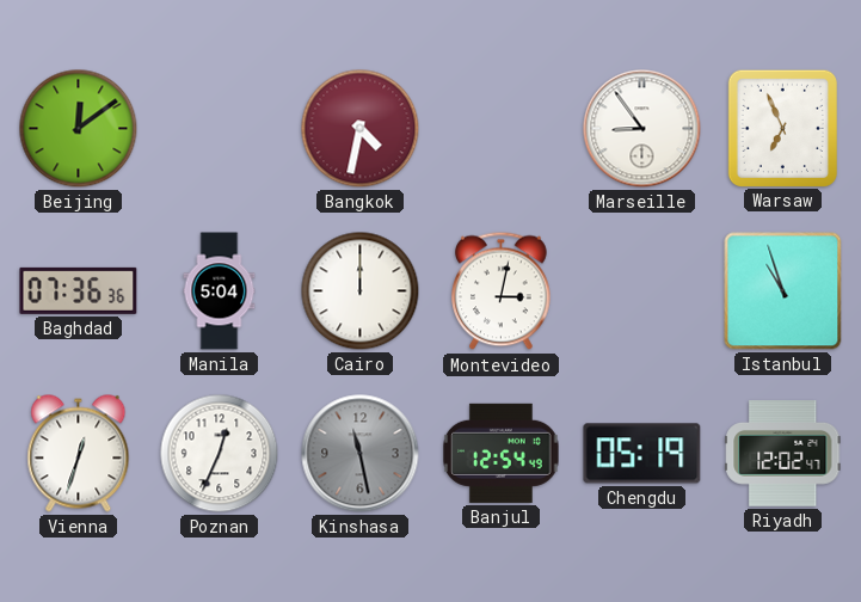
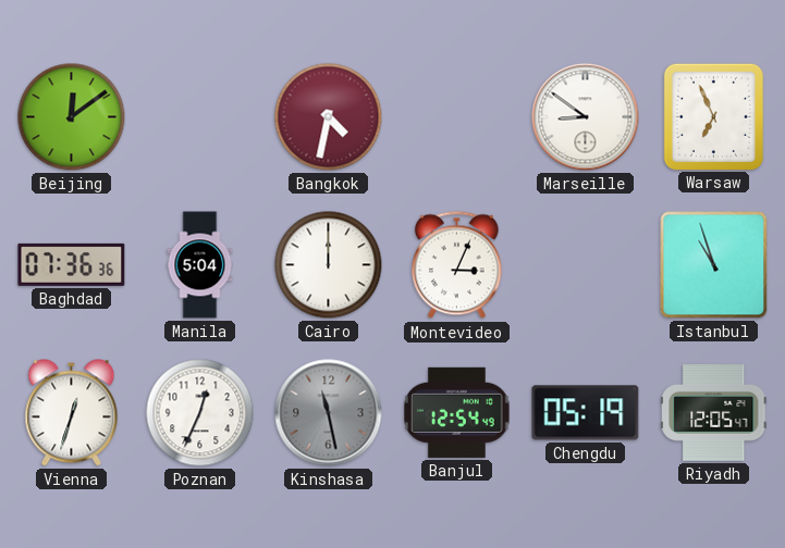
Marseille: 8:54 -> 8:51
Montevideo: 3:02 -> 3:04
Riyadh: 12:02 -> 12:05
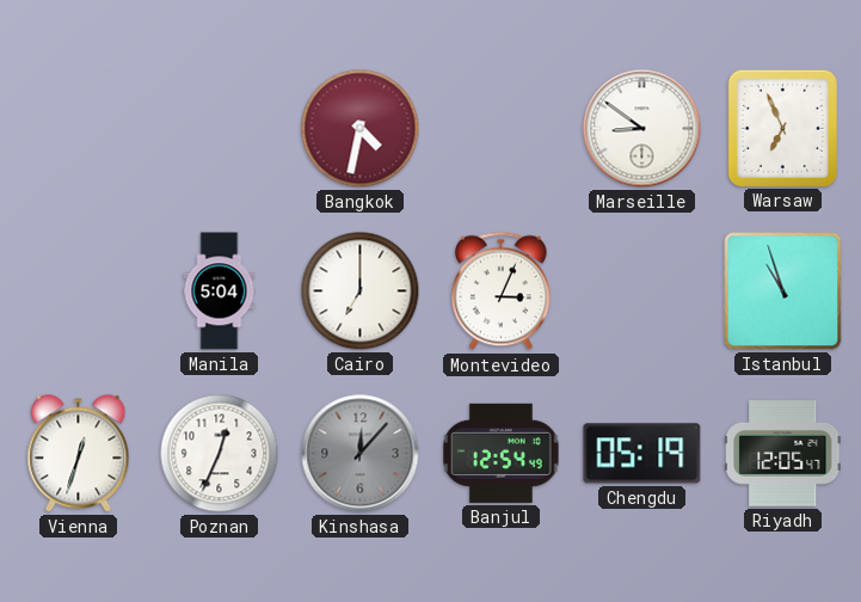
Beijing: 12:09 -> none
Baghdad: 07:36 -> none
Cairo: 12:00 -> 7:00
Kinshasa: 11:28 -> 12:07
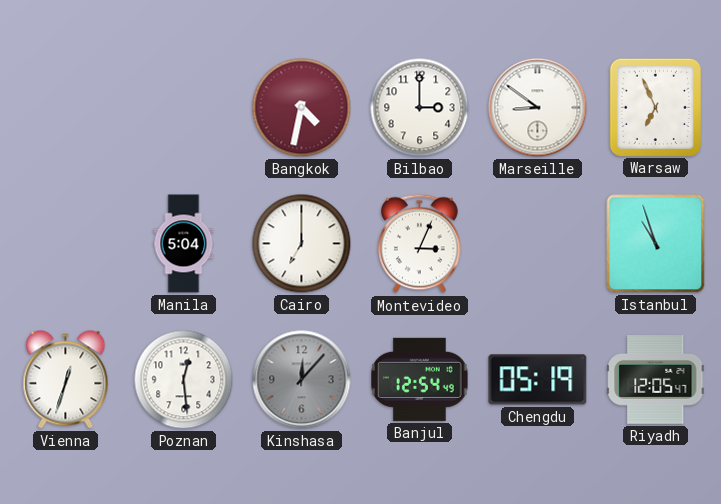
Bilbao: none -> 3:00
Poznan: 12:34 -> 12:29
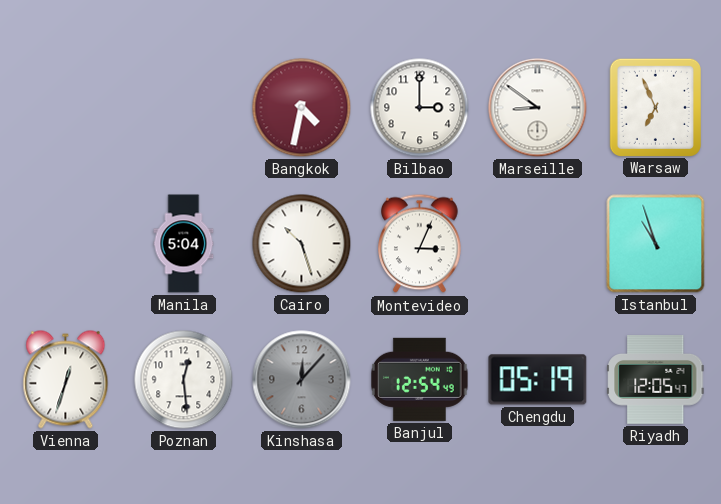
Cairo: 7:00 -> 10:27
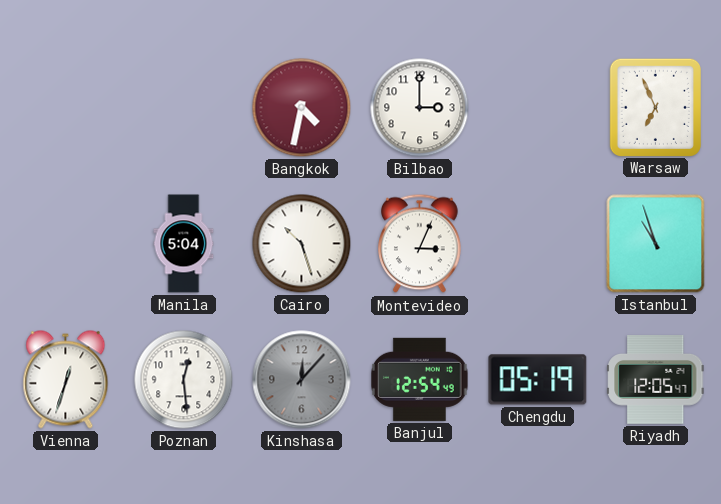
Marseille: 8:51 -> none
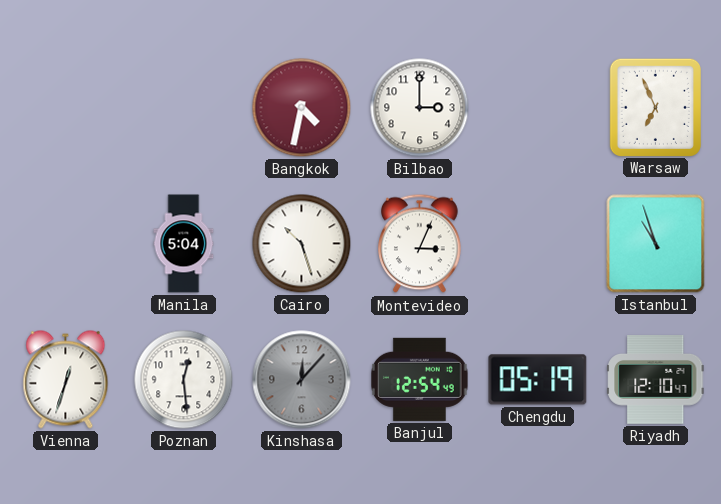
Riyadh: 12:05 -> 12:10
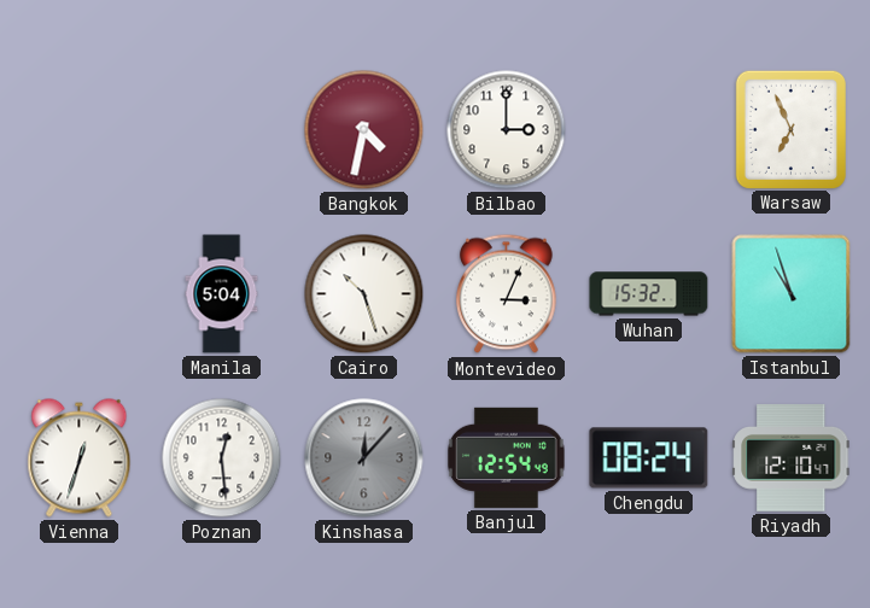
Wuhan: none -> 15:32
Chengdu: 05:19 -> 08:24
